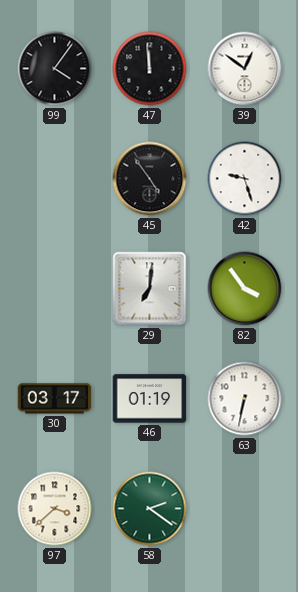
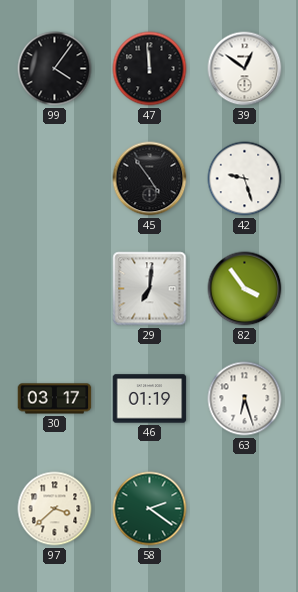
63: 6:32 -> 6:27
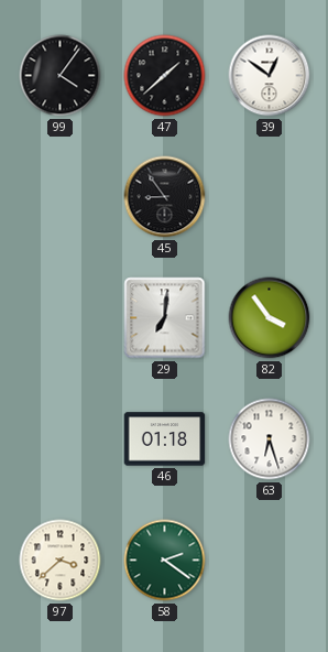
47: 11:59 -> 1:38
45: 4:54 -> 8:54
42: 9:27 -> none
30: 03:17 -> none
46: 01:19 -> 01:18
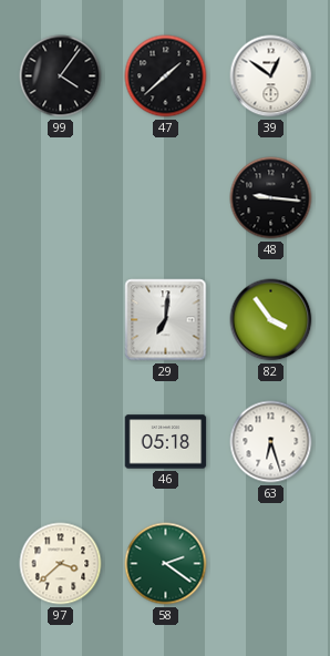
45: 8:54 -> none
48: none -> 9:16
46: 01:18 -> 05:18
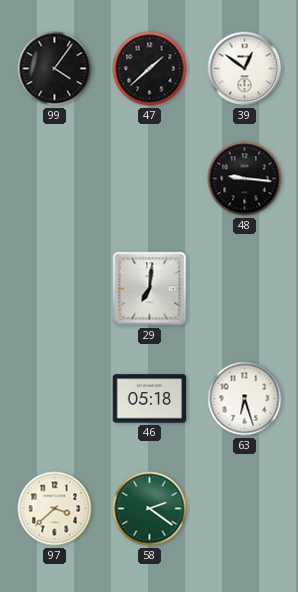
82: 3:54 -> none
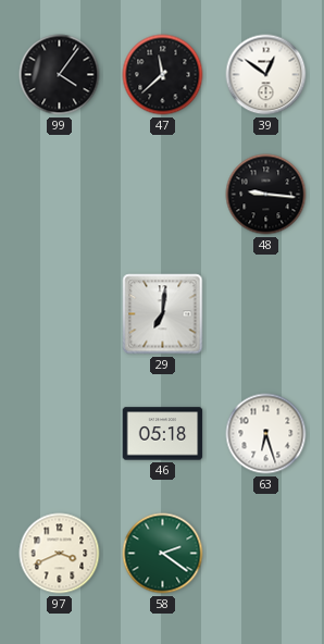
47: 1:38 -> 11:38
97: 3:38 -> 3:41
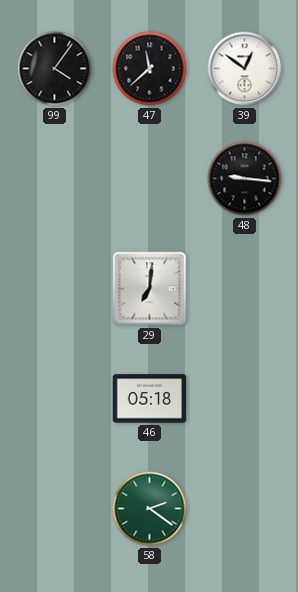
63: 6:27 -> none
97: 3:41 -> none
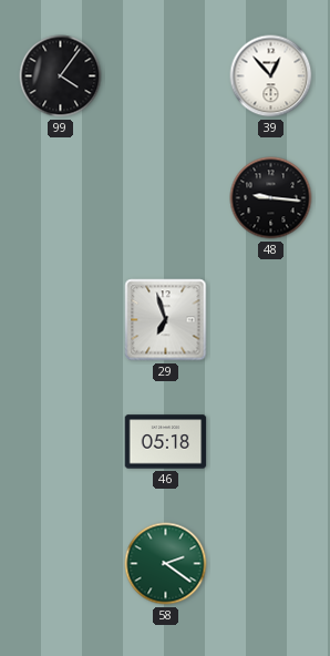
47: 11:38 -> none
39: 12:51 -> 12:53
29: 7:01 -> 6:57
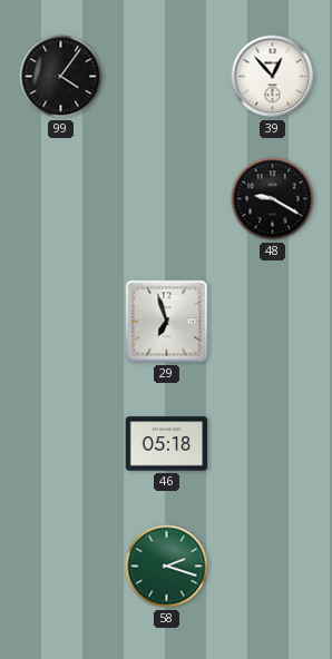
48: 9:16 -> 9:20
58: 2:21 -> 2:18
